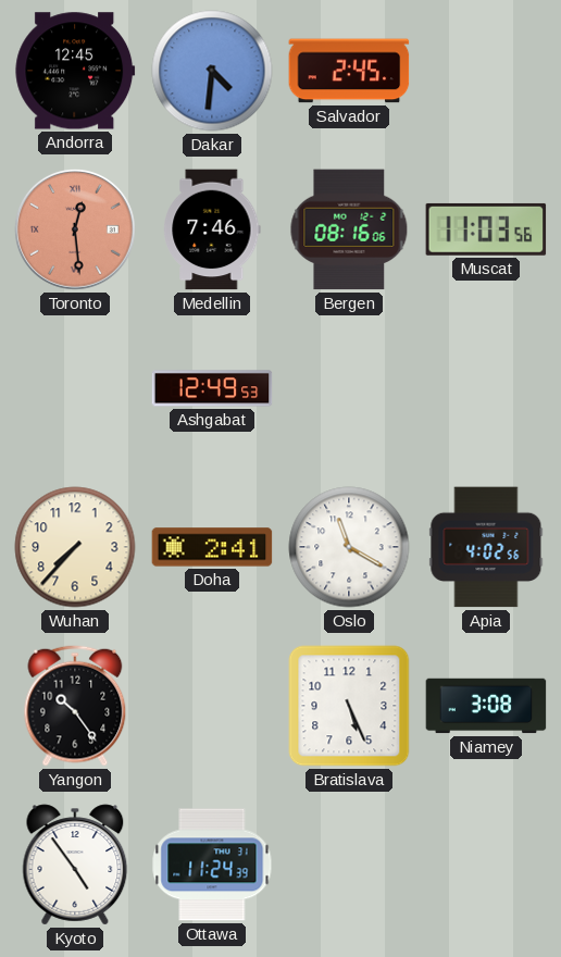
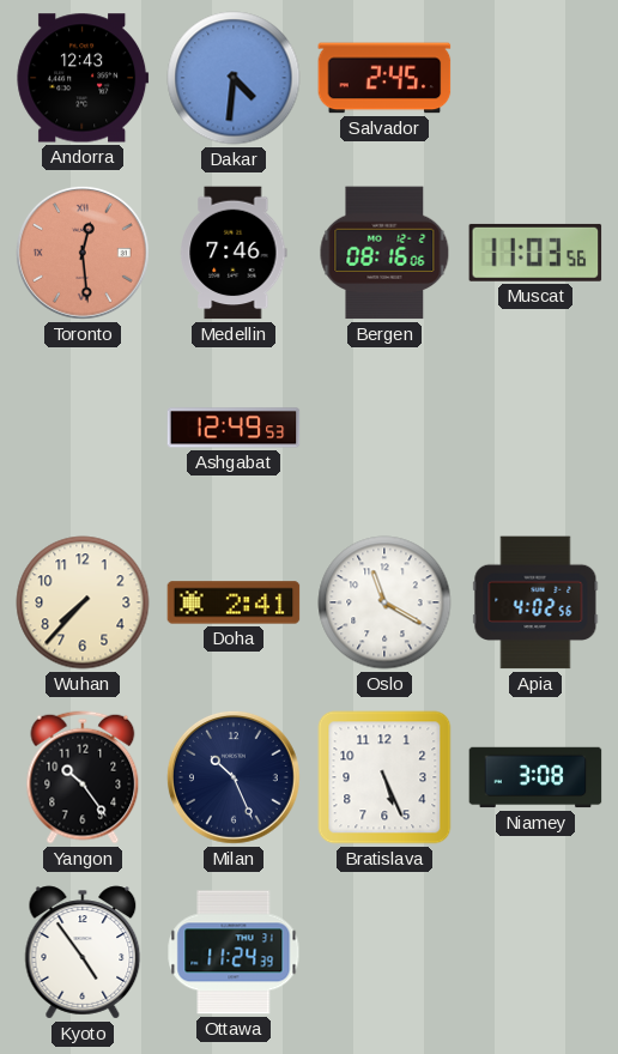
Andorra: 12:45 -> 12:43
Milan: none -> 10:26
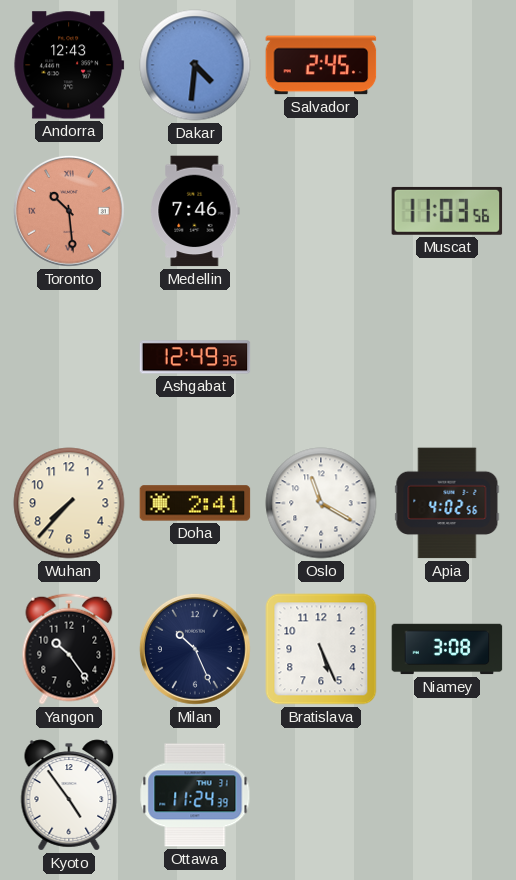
Toronto: 12:29 -> 10:29
Bergen: 08:16 -> none
Ashgabat: 12:49:53 -> 12:49:35
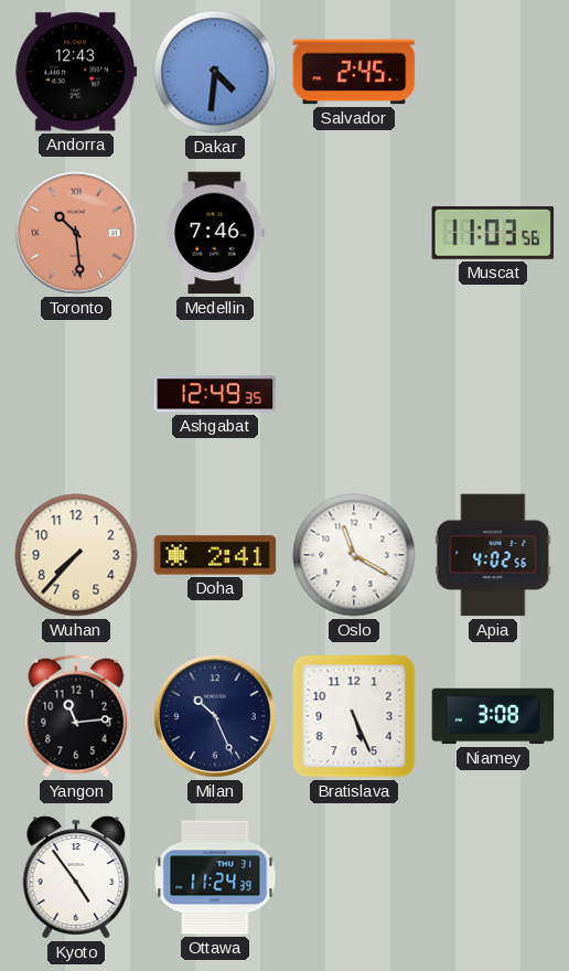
Yangon: 10:24 -> 11:14
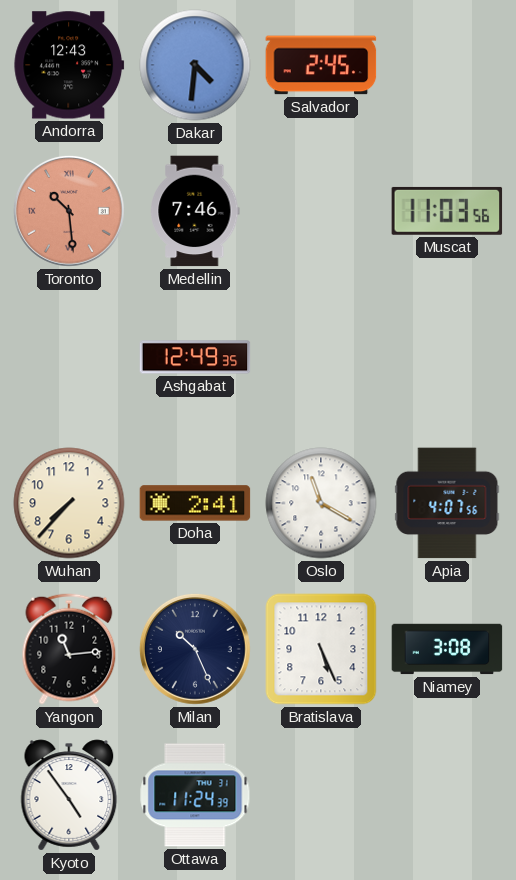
Apia: 4:02 -> 4:07
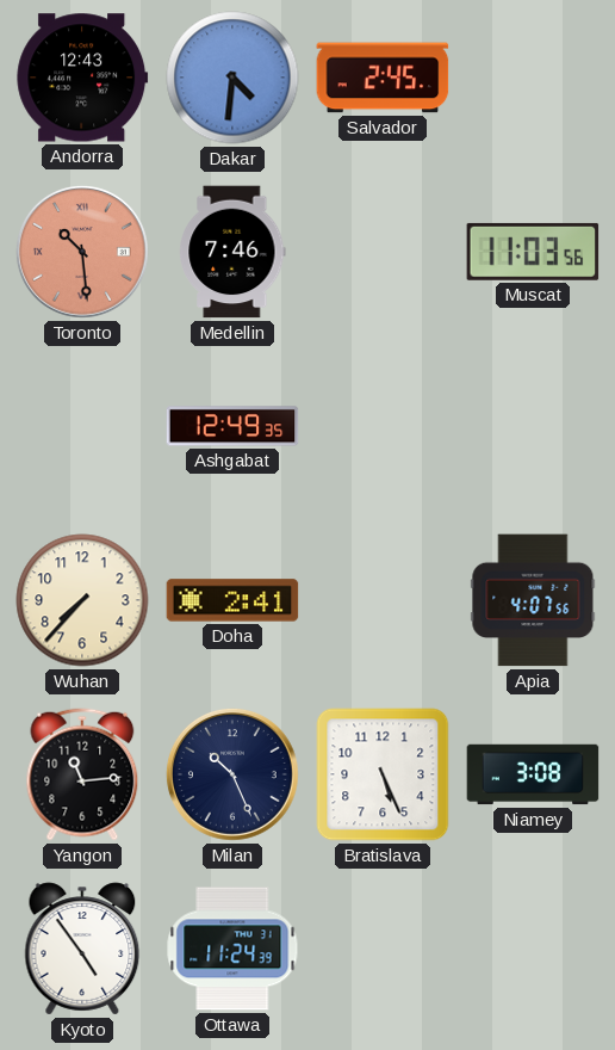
Oslo: 11:20 -> none
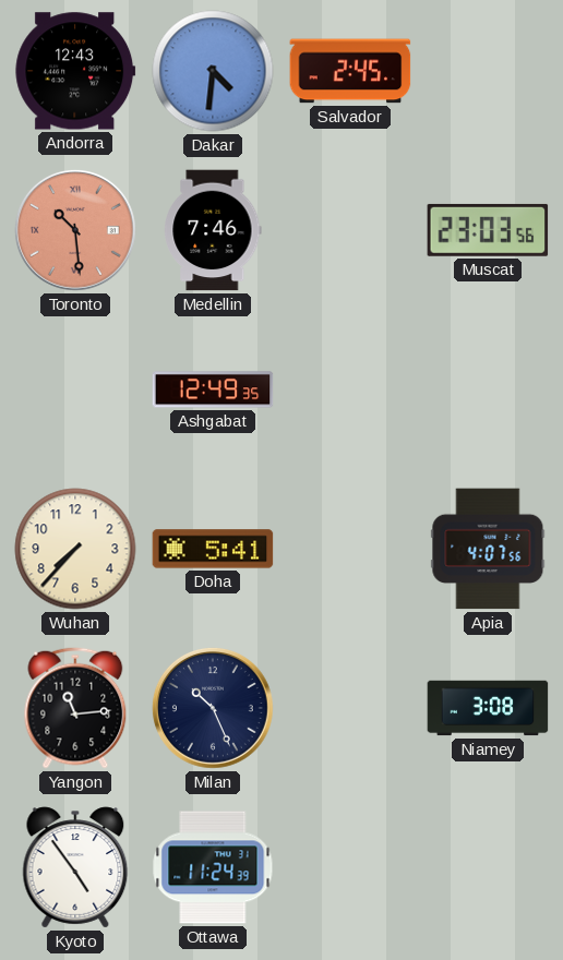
Muscat: 11:03 -> 23:03
Doha: 2:41 -> 5:41
Bratislava: 5:26 -> none
